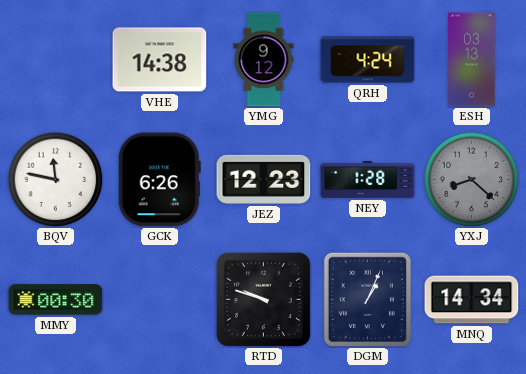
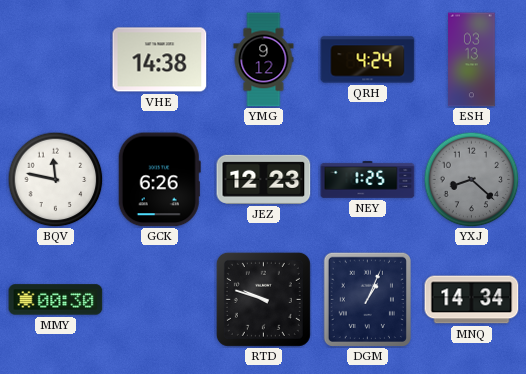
NEY: 1:28 -> 1:25
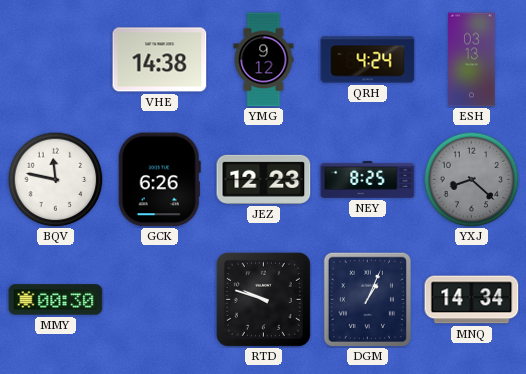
NEY: 1:25 -> 8:25
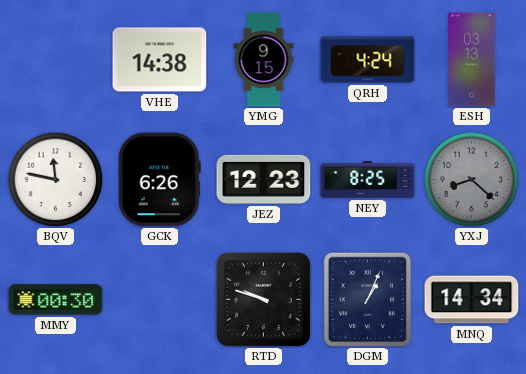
YMG: 9:12 -> 9:15
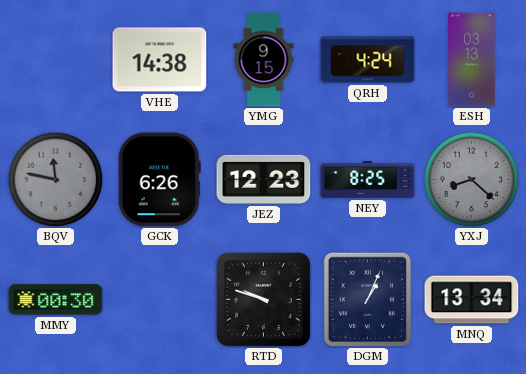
BQV dial: white -> grey
MNQ: 14:34 -> 13:34
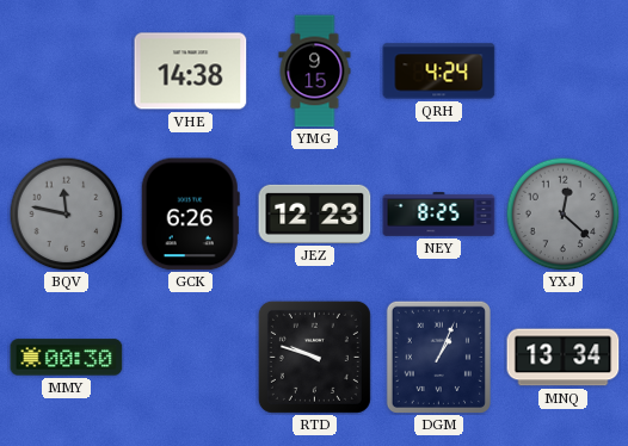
ESH: 03:13 -> none
YXJ: 8:22 -> 12:22
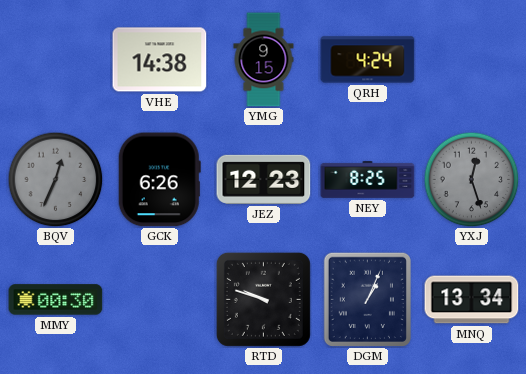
BQV: 11:47 -> 12:34
YXJ: 12:22 -> 12:27
